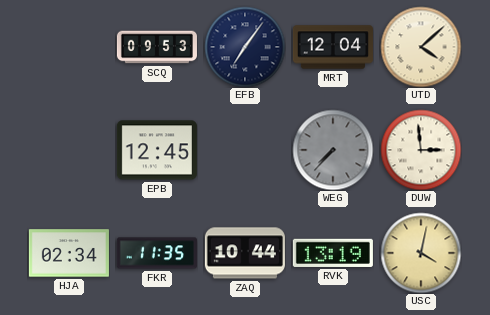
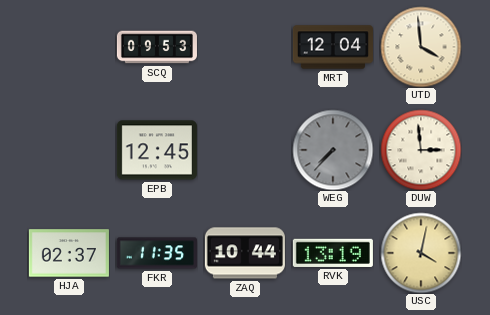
EFB: 7:06 -> none
UTD: 4:08 -> 3:59
HJA: 02:34 -> 02:37
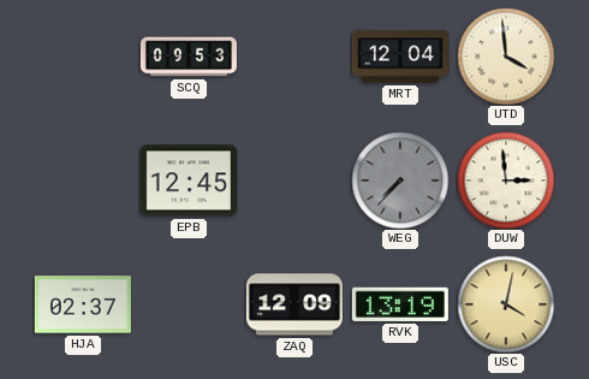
FKR: 11:35 -> none
ZAQ: 10:44 -> 12:09
